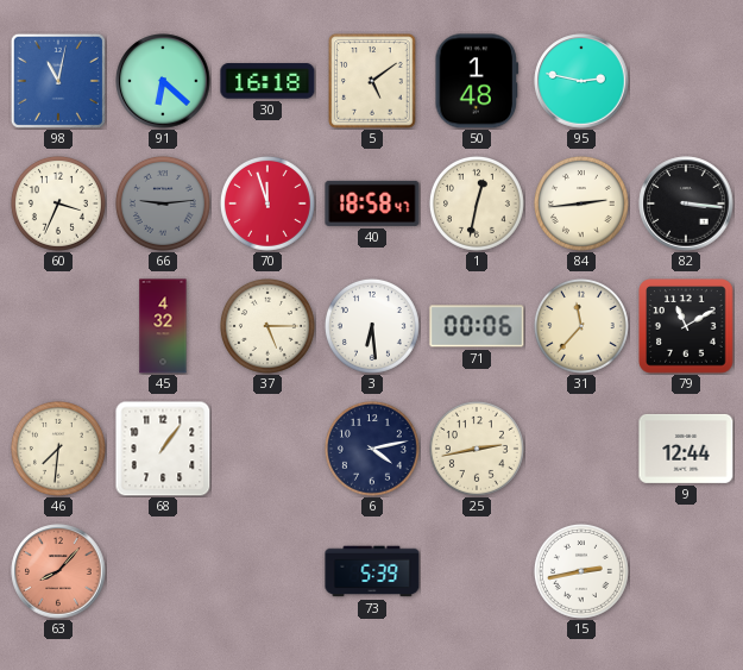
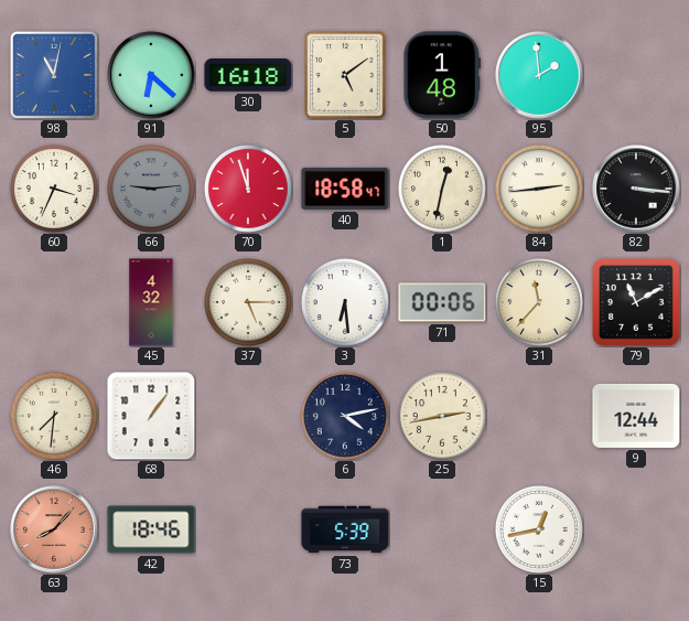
95: 2:47 -> 1:59
42: none -> 18:46
15: 2:43 -> 12:43
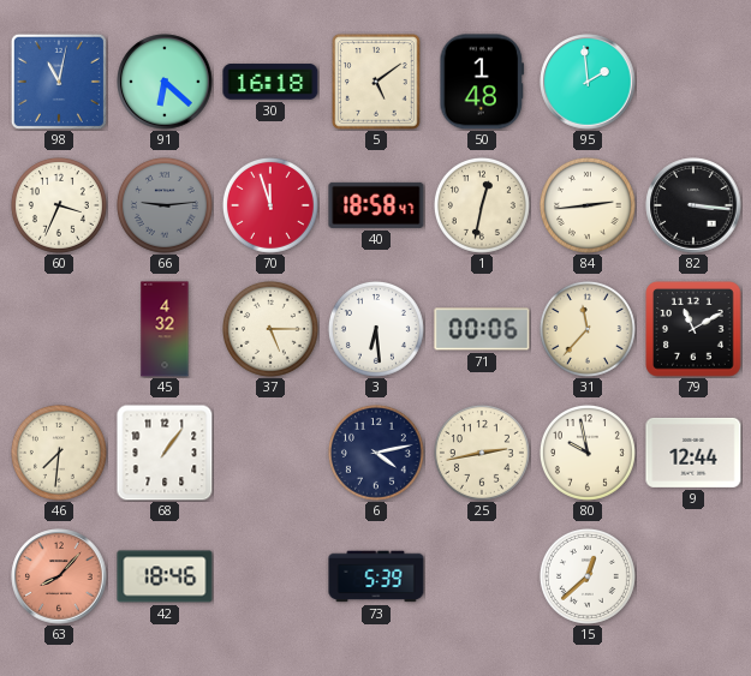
80: none -> 9:58
15: 12:43 -> 12:38
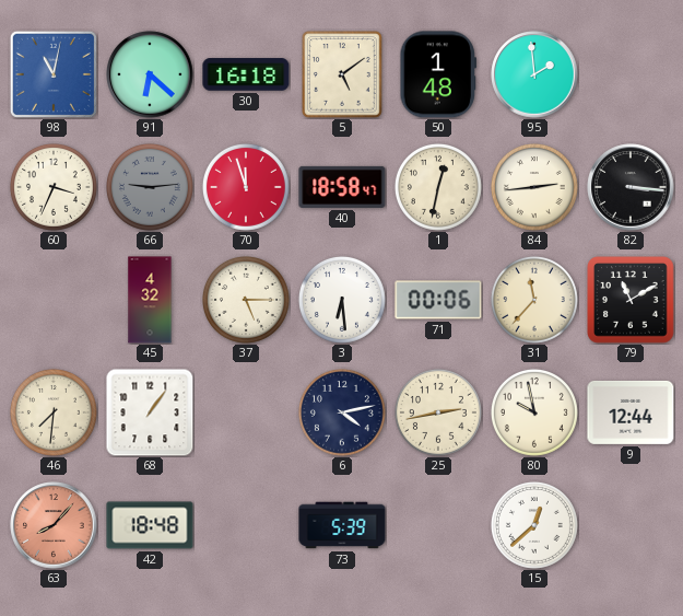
42: 18:46 -> 18:48
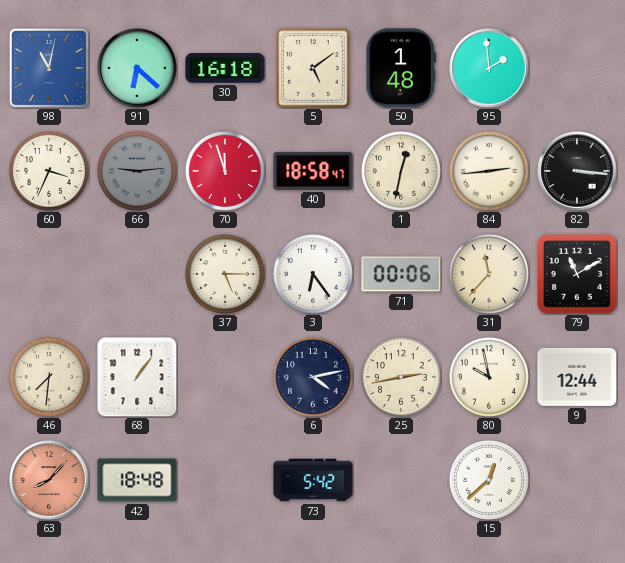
45: 4:32 -> none
3: 6:29 -> 6:24
73: 5:39 -> 5:42
